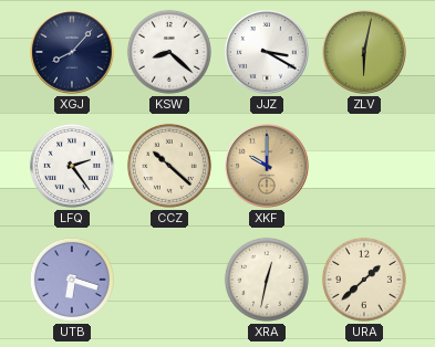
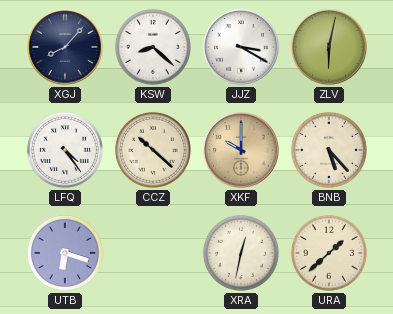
LFQ: 2:24 -> 4:24
BNB: none -> 5:23
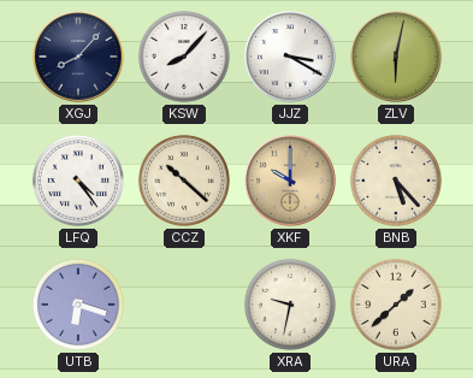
KSW: 8:22 -> 8:07
XRA: 12:32 -> 9:32
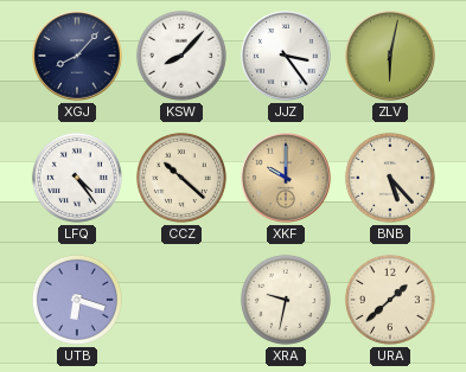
JJZ: 3:20 -> 3:24
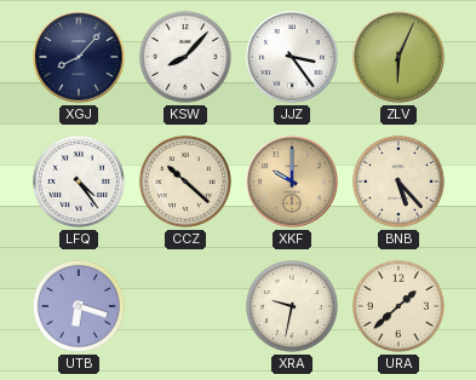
ZLV: 6:02 -> 6:04
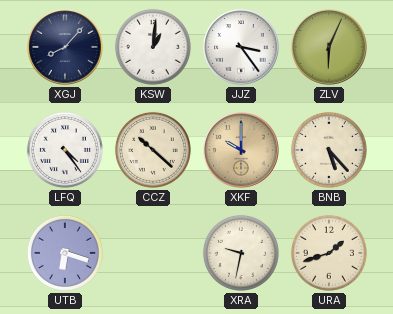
KSW: 8:07 -> 1:01
URA: 1:38 -> 1:42
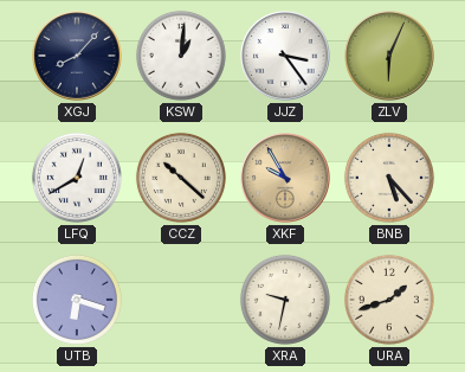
LFQ: 4:24 -> 12:40
XKF: 10:00 -> 9:55
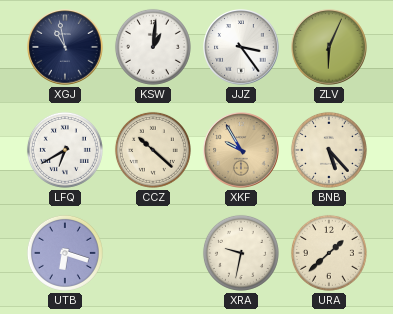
XGJ: 8:07 -> 10:58
LFQ: 12:40 -> 6:40
URA: 1:42 -> 1:38
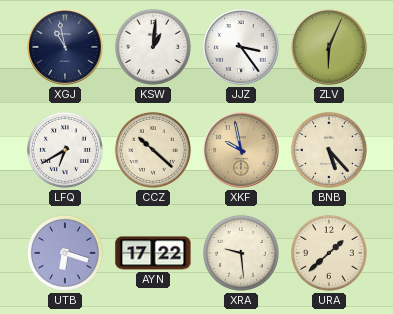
XKF: 9:55 -> 9:58
AYN: none -> 17:22
XRA: 9:32 -> 9:29
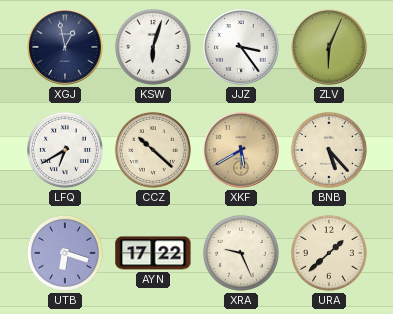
XGJ: 10:58 -> 12:58
KSW: 1:01 -> 6:03
XKF: 9:58 -> 5:40
XRA: 9:29 -> 9:26
